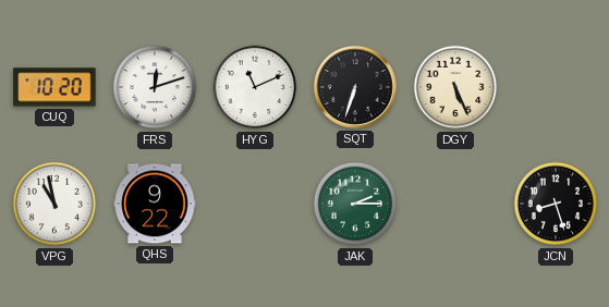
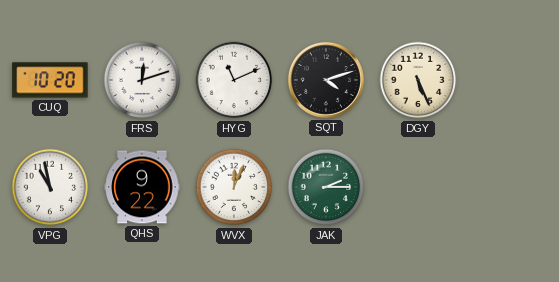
SQT: 6:33 -> 4:12
WVX: none -> 12:04
JCN: 8:27 -> none
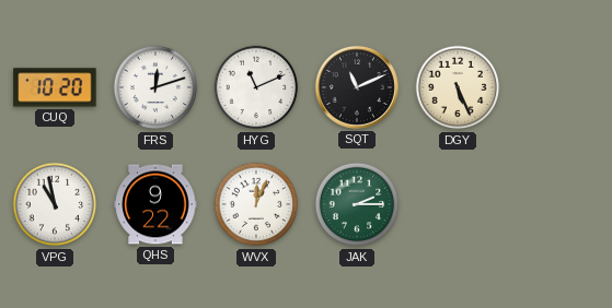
SQT: 4:12 -> 11:11
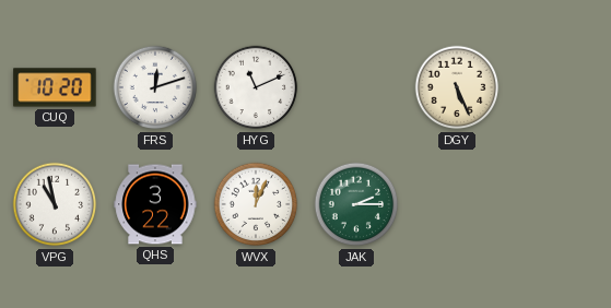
SQT: 11:11 -> none
QHS: 9:22 -> 3:22
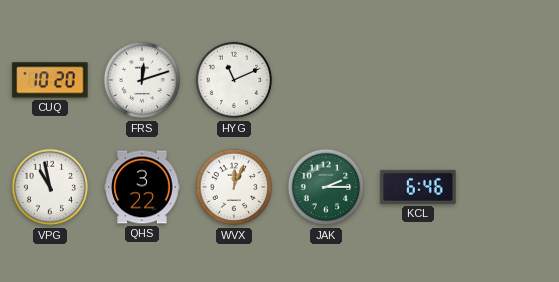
DGY: 5:26 -> none
KCL: none -> 6:46
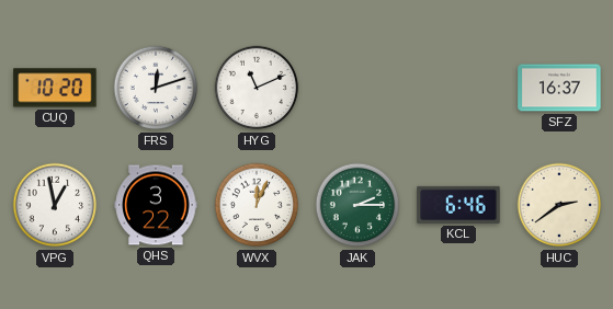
SFZ: none -> 16:37
VPG: 10:58 -> 12:58
HUC: none -> 2:39
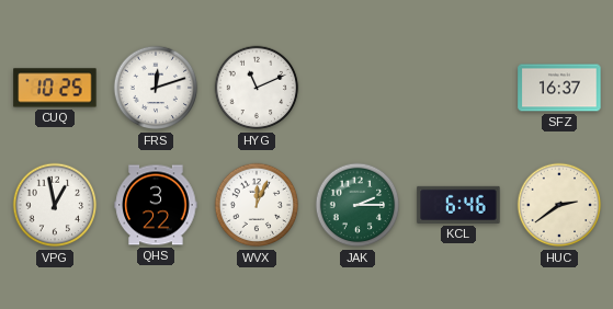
CUQ: 10:20 -> 10:25
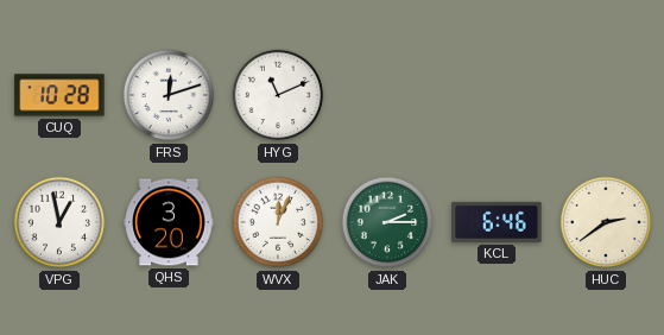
CUQ: 10:25 -> 10:28
SFZ: 16:37 -> none
QHS: 3:22 -> 3:20
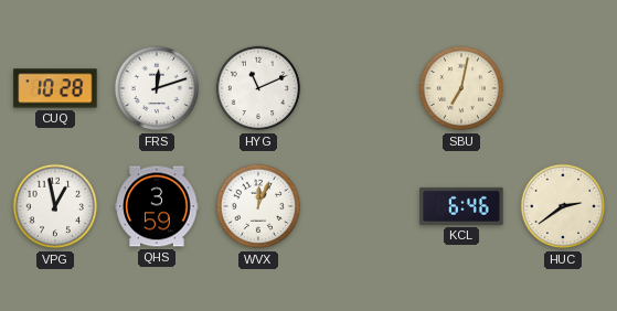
SBU: none -> 7:02
QHS: 3:20 -> 3:59
JAK: 2:15 -> none
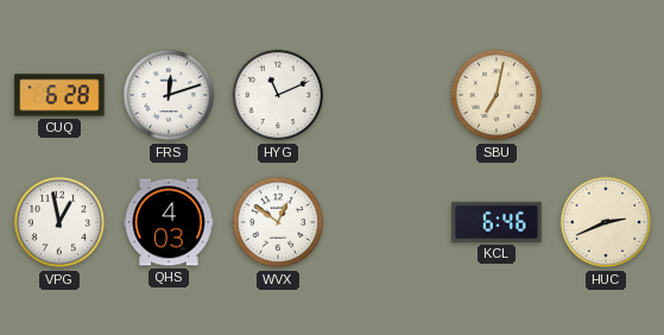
CUQ: 10:28 -> 6:28
QHS: 3:59 -> 4:03
WVX: 12:04 -> 12:51
HUC: 2:39 -> 2:41
